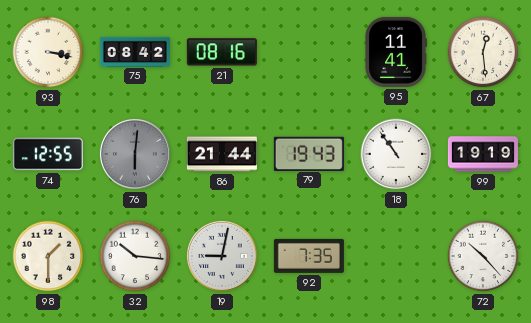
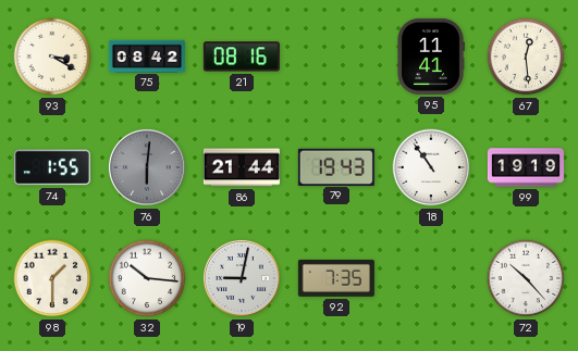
93: 3:17 -> 3:20
74: 12:55 -> 1:55
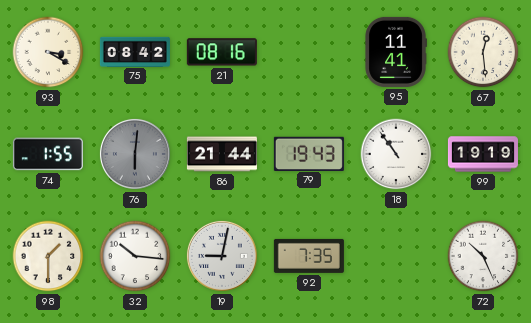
72: 10:23 -> 10:26
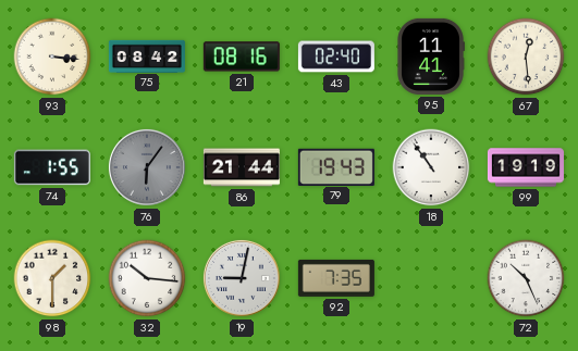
93: 3:20 -> 3:16
43: none -> 02:40
76: 6:01 -> 6:06
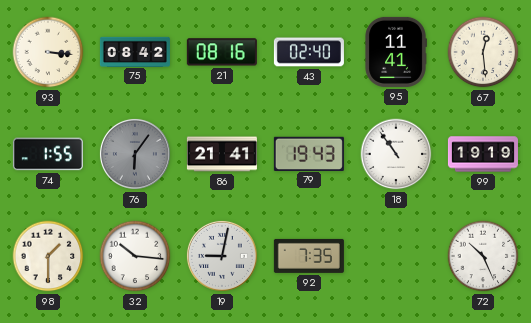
86: 21:44 -> 21:41
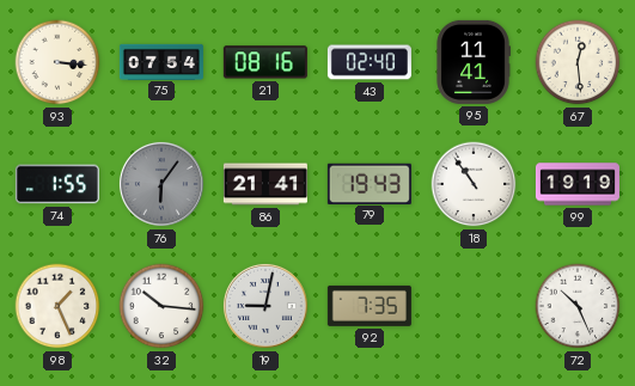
75: 08:42 -> 07:54
98: 1:30 -> 1:26
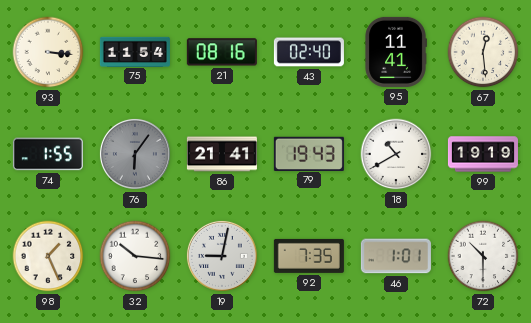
75: 07:54 -> 11:54
18: 10:54 -> 10:40
46: none -> 1:01
72: 10:26 -> 10:30
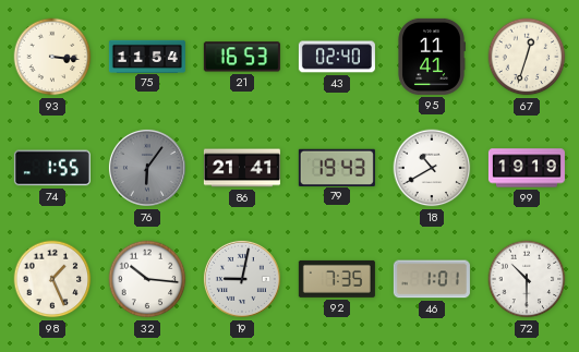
21: 08:16 -> 16:53
67: 12:29 -> 12:33
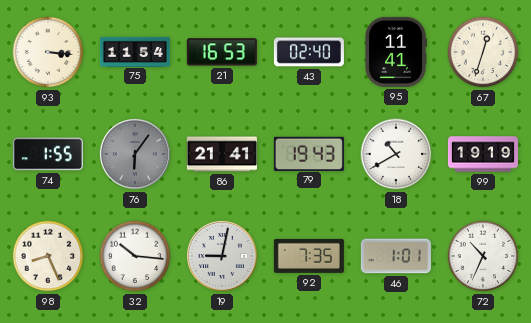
98: 1:26 -> 8:26
72: 10:30 -> 10:34
